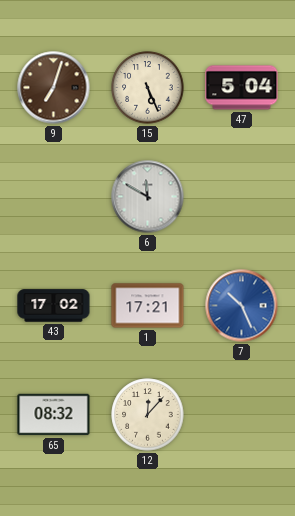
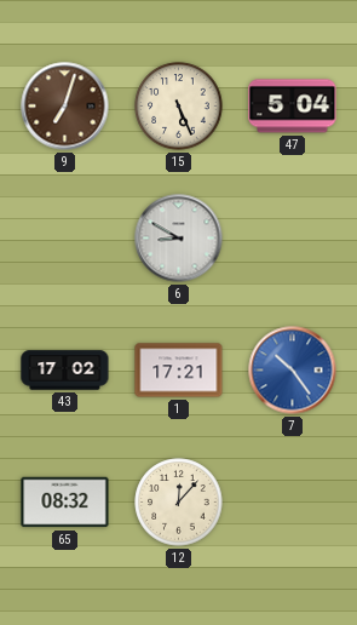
6: 11:50 -> 8:50
7: 10:26 -> 10:24
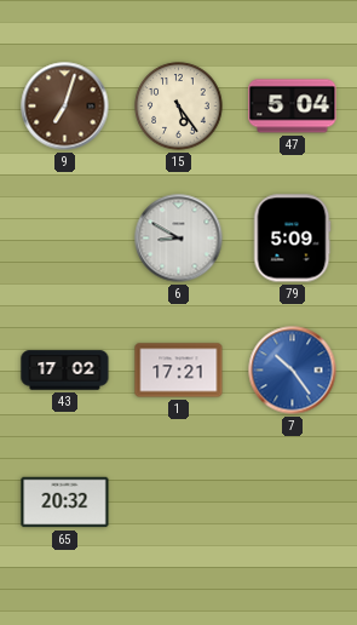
15: 5:26 -> 5:24
79: none -> 5:09
65: 08:32 -> 20:32
12: 12:07 -> none
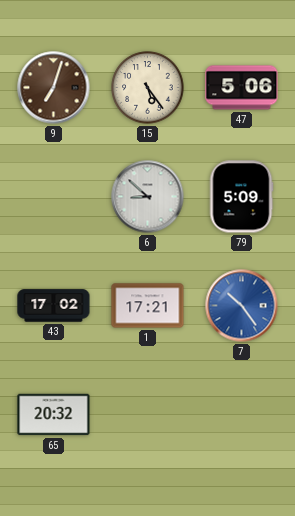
47: 5:04 -> 5:06
6: 8:50 -> 8:52
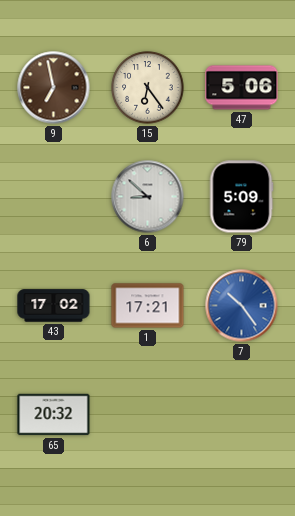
9: 7:03 -> 6:58
15: 5:24 -> 6:24
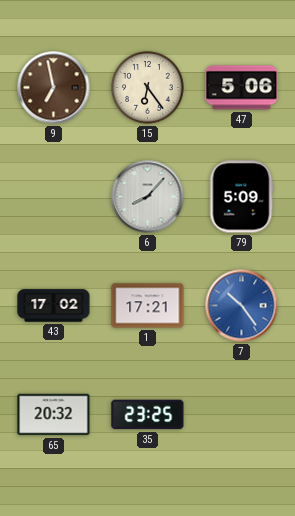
6: 8:52 -> 8:07
35: none -> 23:25
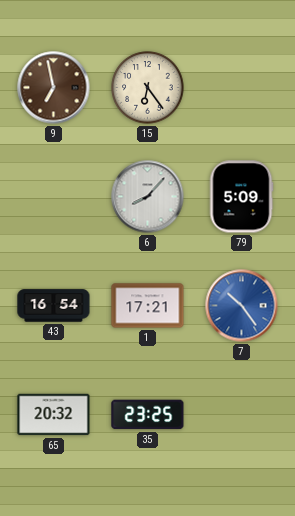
47: 5:06 -> none
43: 17:02 -> 16:54
